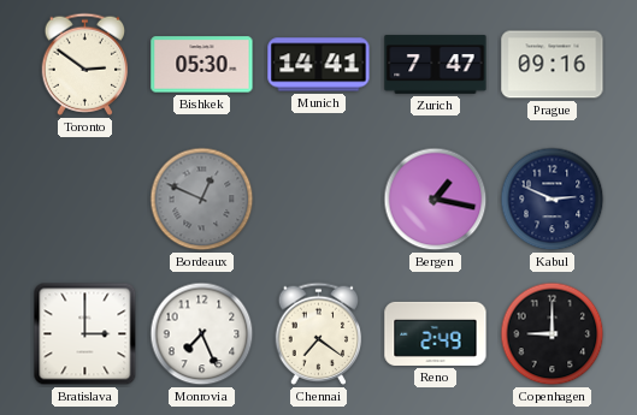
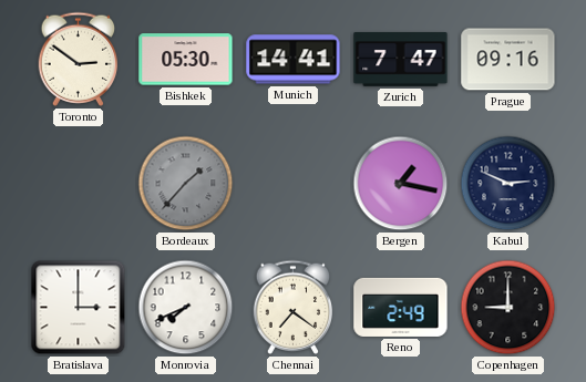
Bordeaux: 12:49 -> 1:37
Monrovia: 7:26 -> 7:41
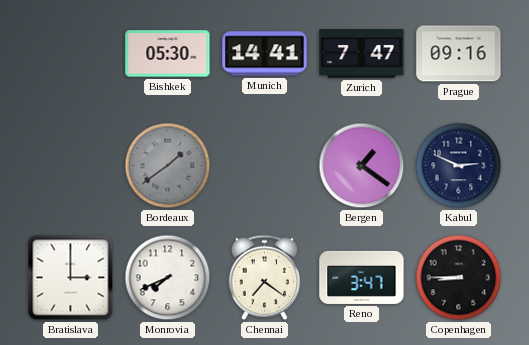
Toronto: 2:51 -> none
Bordeaux: 1:37 -> 1:39
Bergen: 1:17 -> 1:21
Reno: 2:49 -> 3:47
Copenhagen: 9:00 -> 8:45
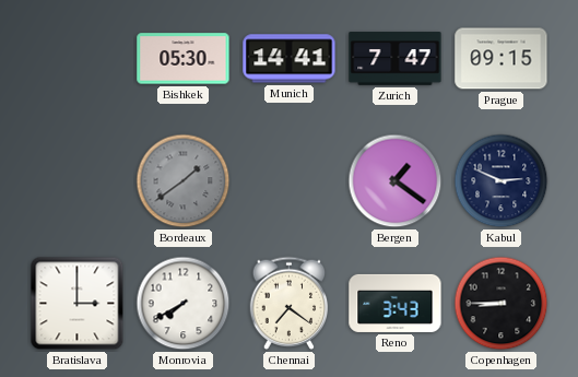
Prague: 09:16 -> 09:15
Monrovia: 7:41 -> 7:40
Reno: 3:47 -> 3:43
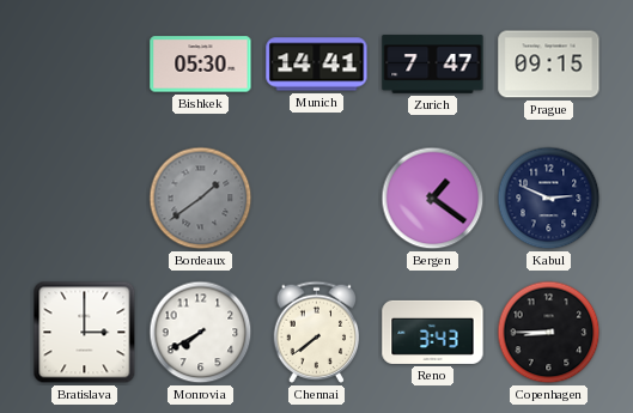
Chennai: 7:21 -> 7:39
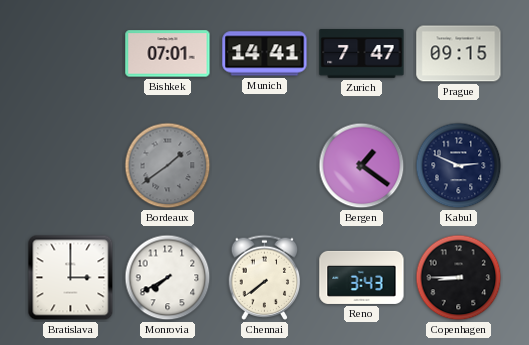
Bishkek: 05:30 -> 07:01
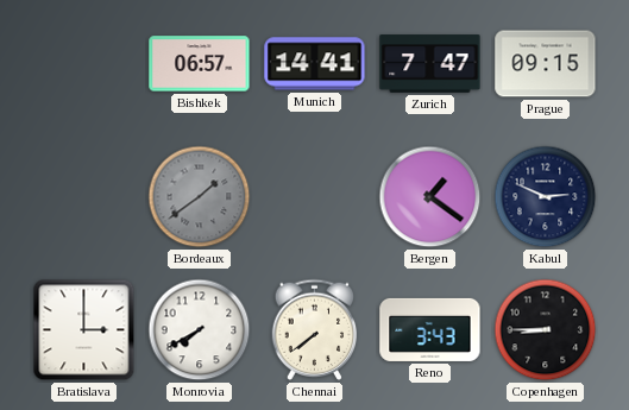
Bishkek: 07:01 -> 06:57
